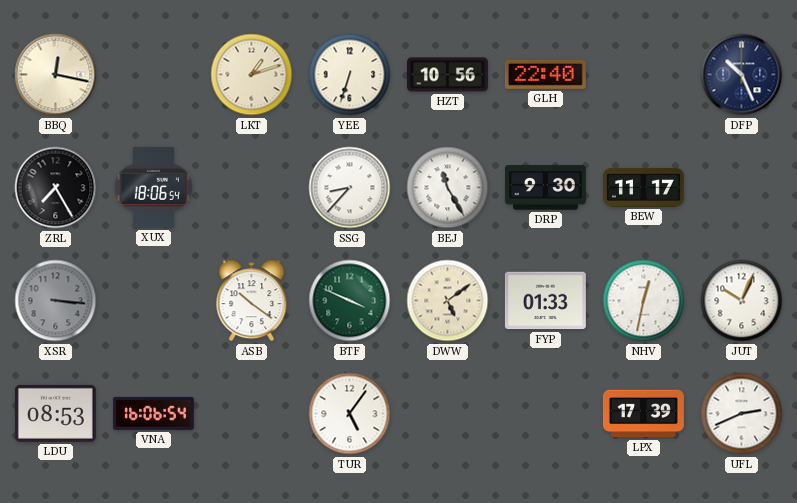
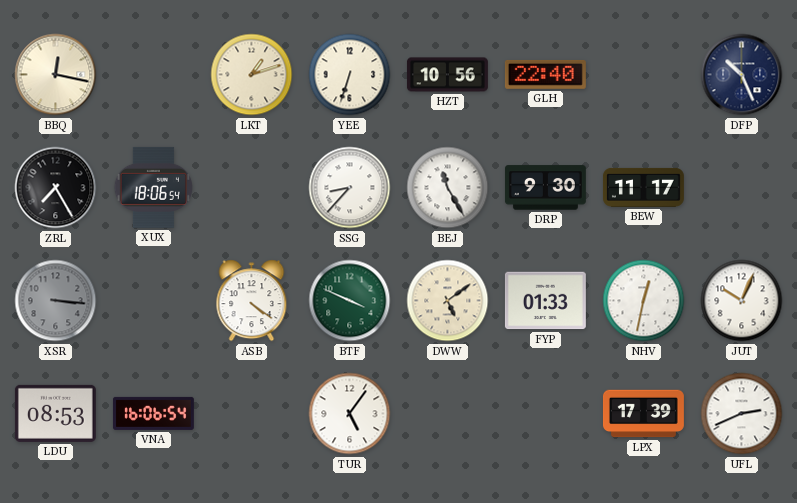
ASB: 10:21 -> 4:21
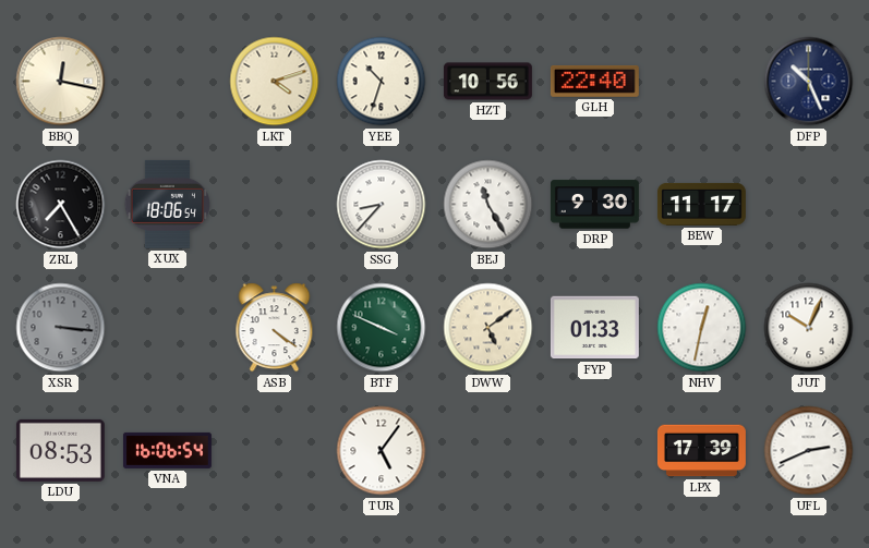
LKT: 1:12 -> 4:12
YEE: 6:33 -> 10:33
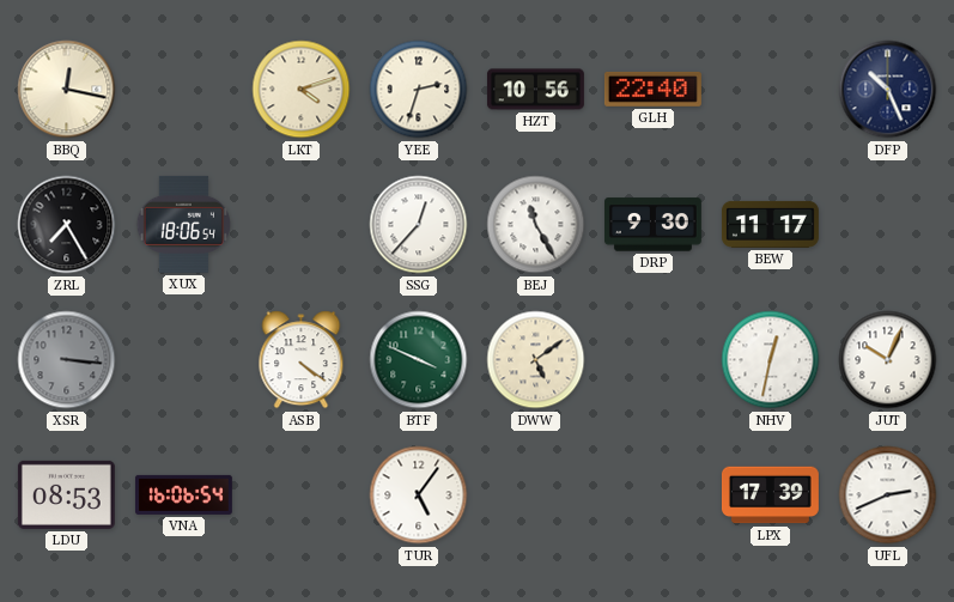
YEE: 10:33 -> 2:33
SSG: 8:37 -> 12:37
FYP: 01:33 -> none
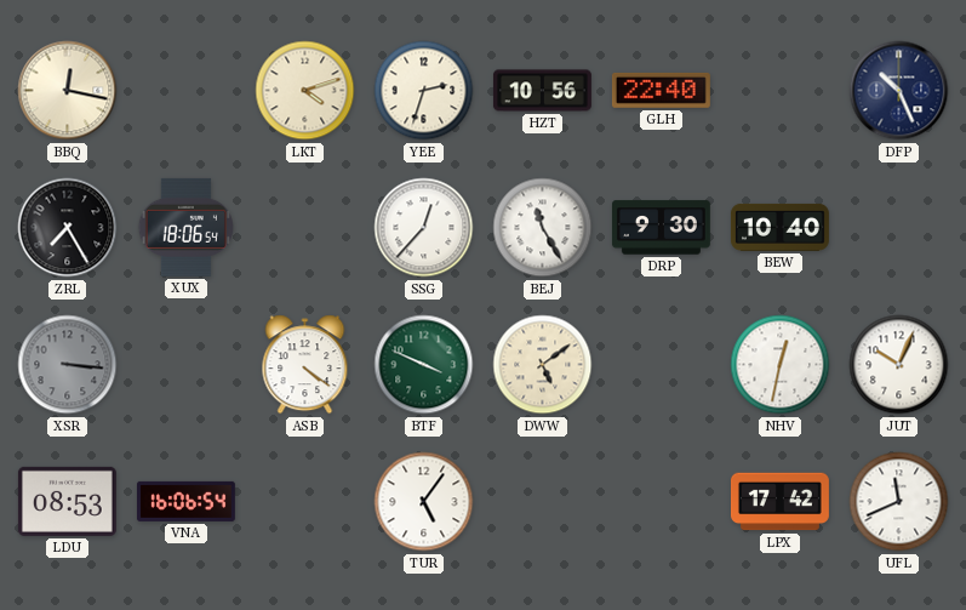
BEW: 11:17 -> 10:40
LPX: 17:39 -> 17:42
UFL: 2:41 -> 11:41
